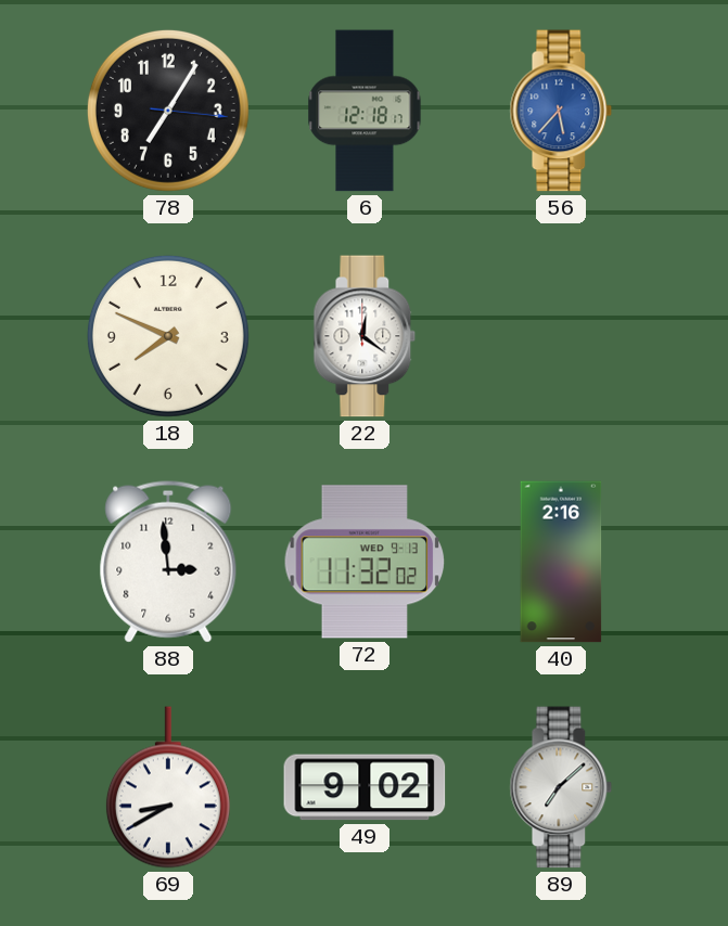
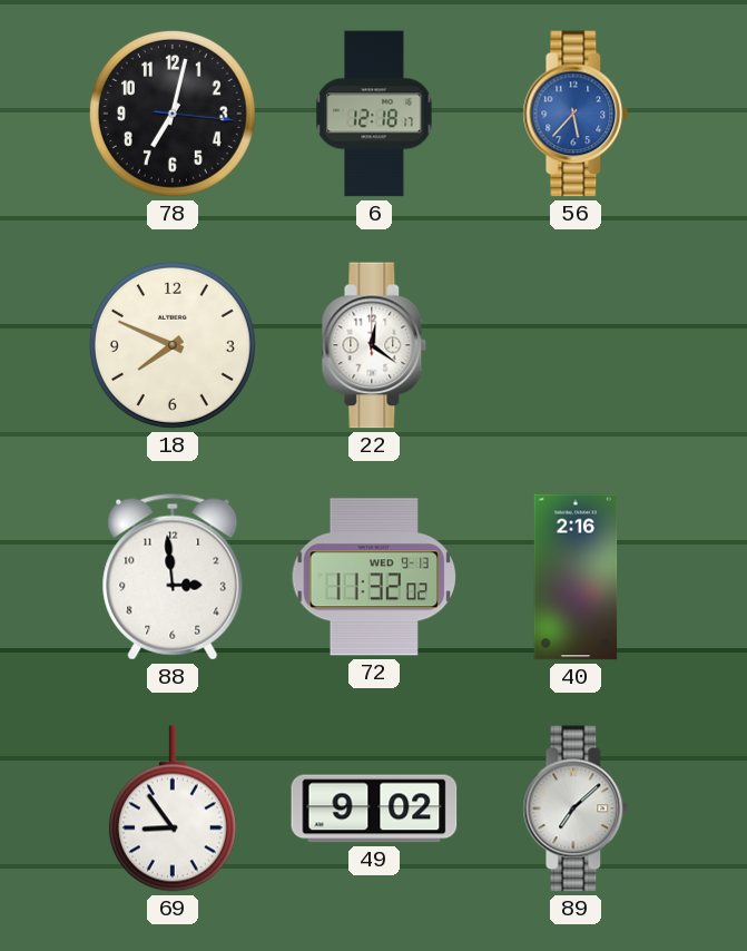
78: 7:05 -> 7:02
69: 8:40 -> 8:54
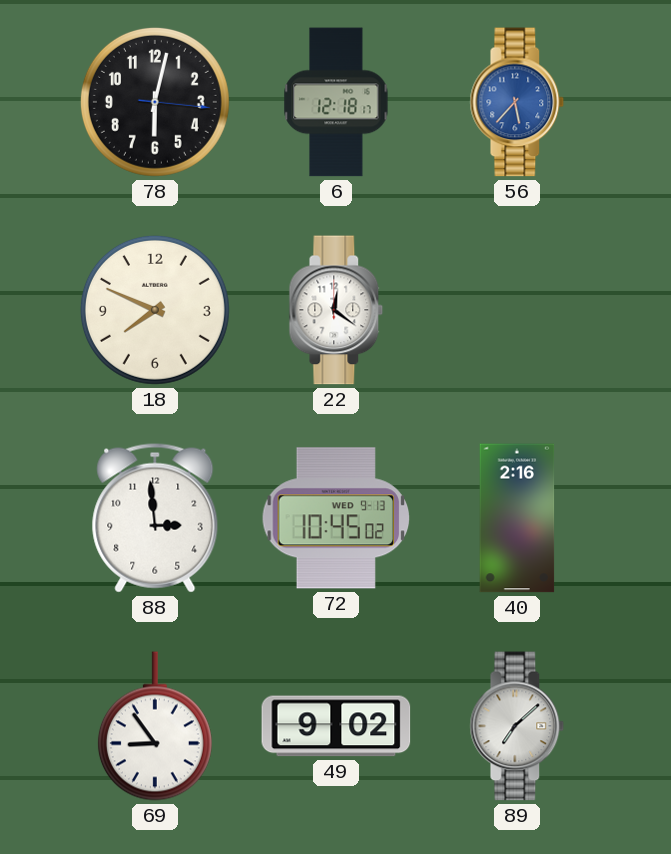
78: 7:02 -> 6:02
72: 11:32 -> 10:45
